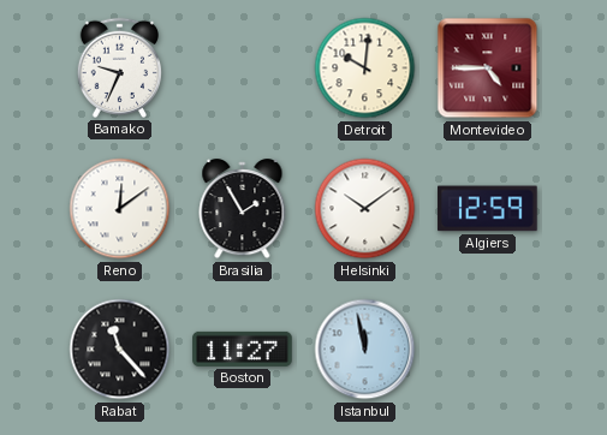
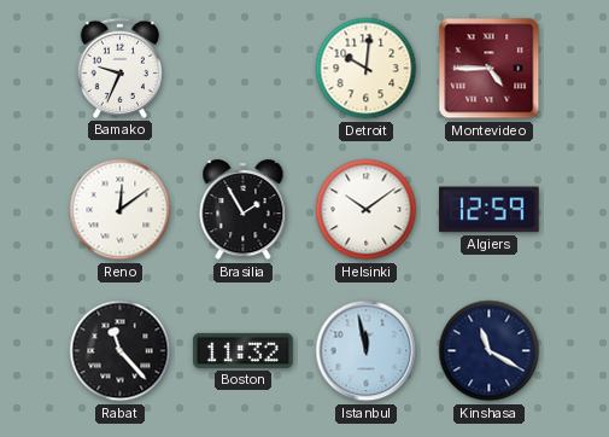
Boston: 11:27 -> 11:32
Kinshasa: none -> 11:20
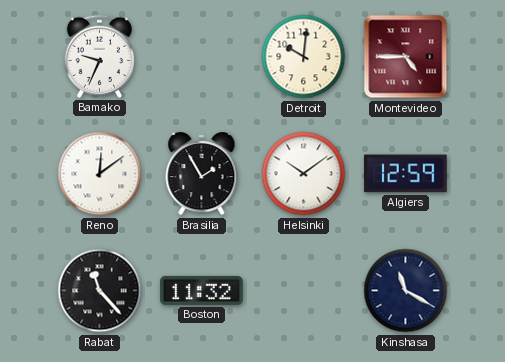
Istanbul: 11:58 -> none
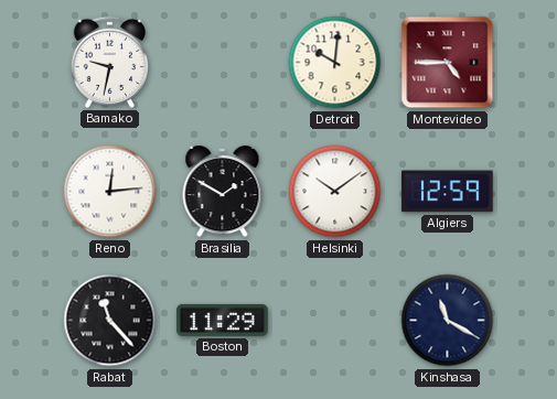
Bamako: 9:34 -> 9:32
Reno: 12:09 -> 12:14
Brasilia: 1:55 -> 1:50
Boston: 11:32 -> 11:29
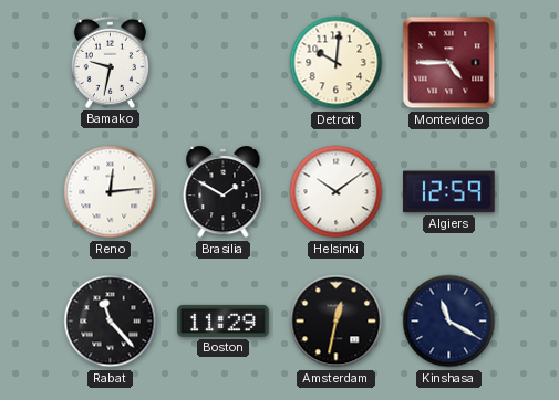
Amsterdam: none -> 12:32
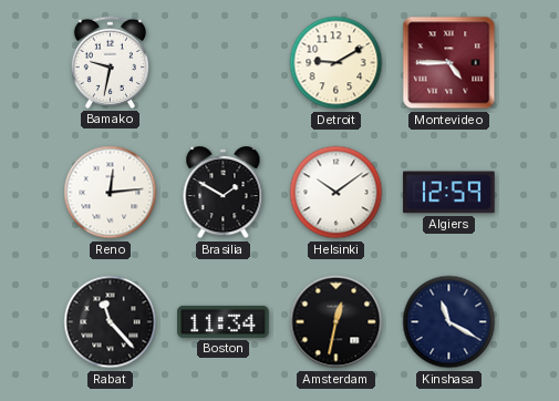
Detroit: 10:01 -> 9:10
Boston: 11:29 -> 11:34
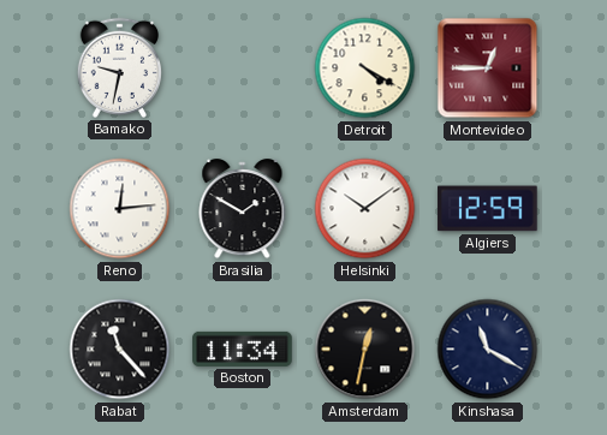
Detroit: 9:10 -> 4:20
Montevideo: 4:45 -> 12:45
